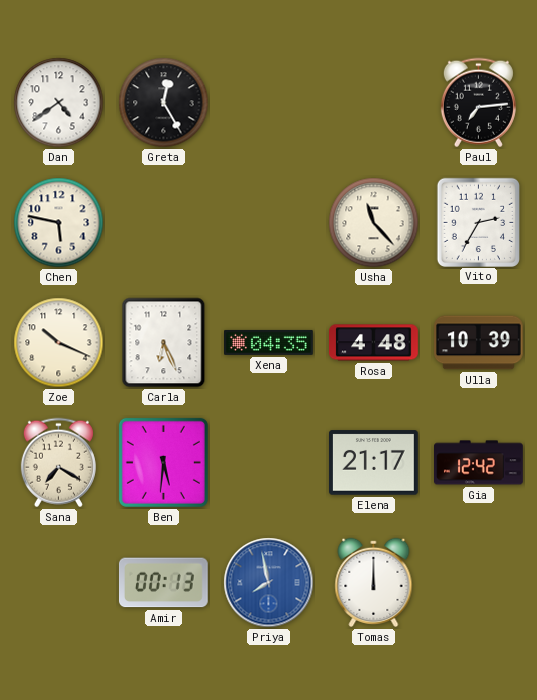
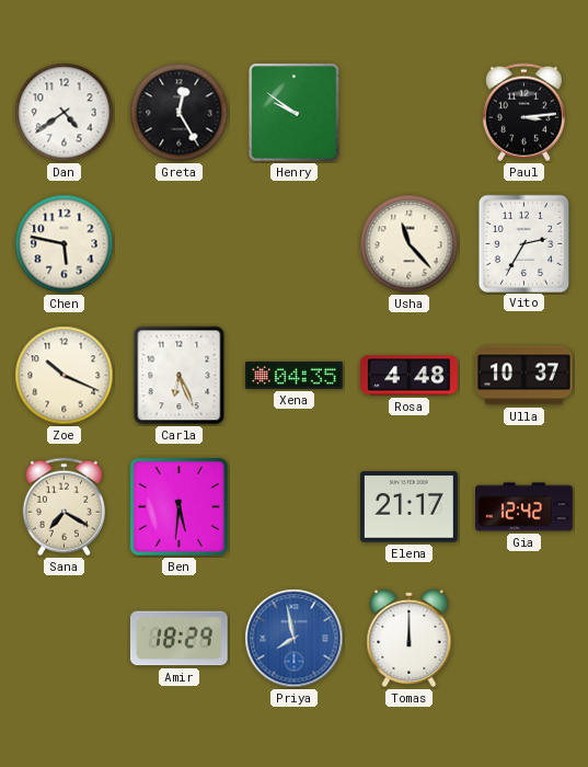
Henry: none -> 9:51
Paul: 7:14 -> 3:14
Ulla: 10:39 -> 10:37
Amir: 00:13 -> 18:29
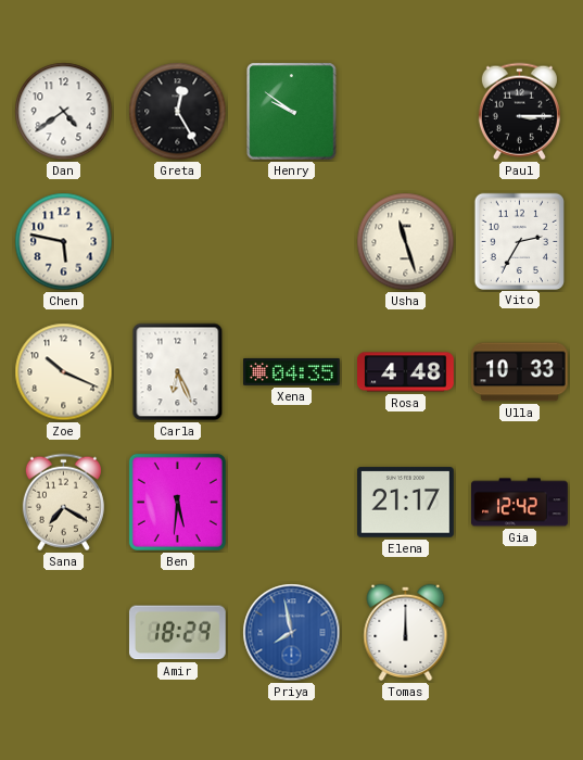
Paul: 3:14 -> 3:15
Usha: 11:23 -> 11:27
Ulla: 10:37 -> 10:33
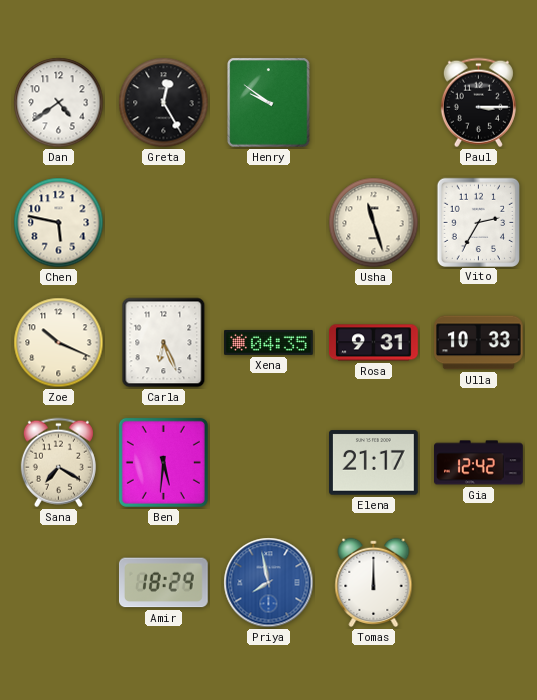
Rosa: 4:48 -> 9:31
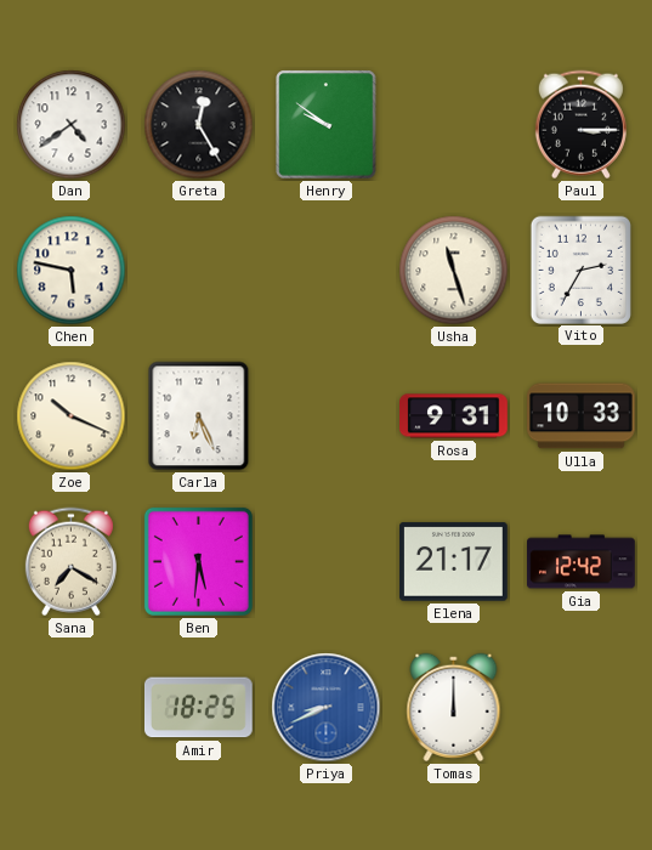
Xena: 04:35 -> none
Amir: 18:29 -> 18:25
Priya: 7:58 -> 8:41
